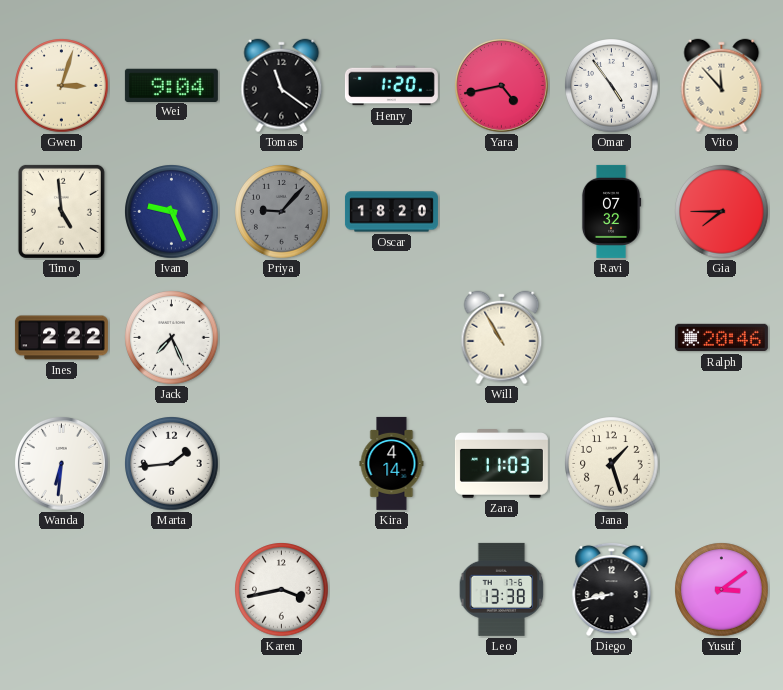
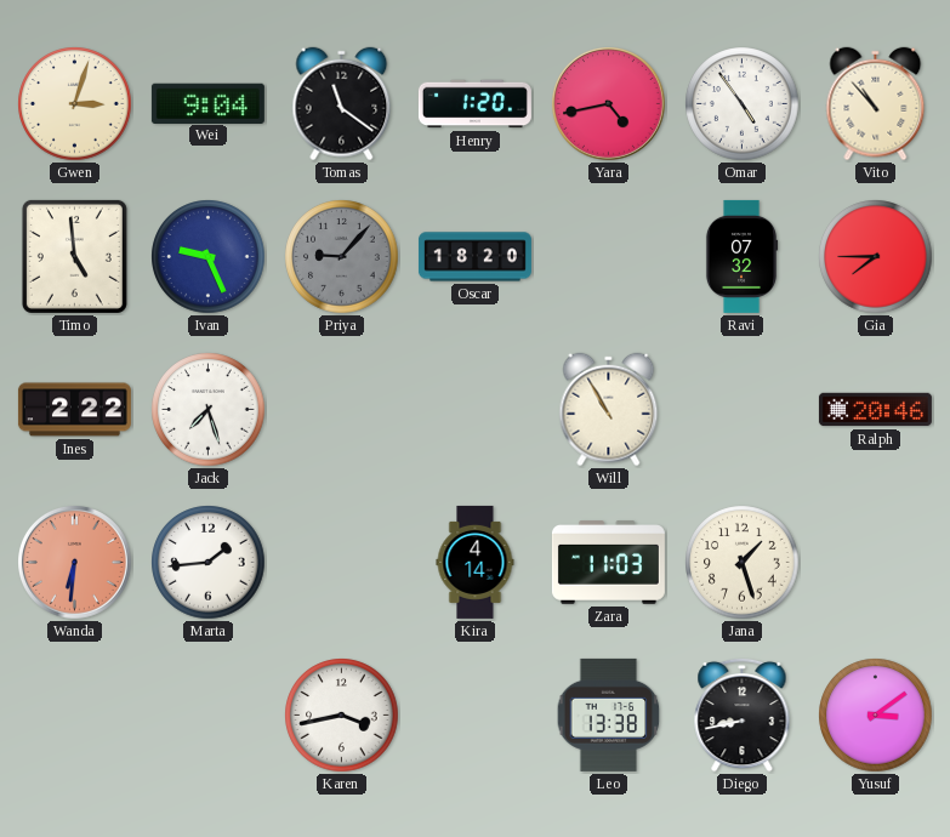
Vito: 11:53 -> 10:53
Jack: 7:26 -> 7:27
Wanda dial: white -> salmon
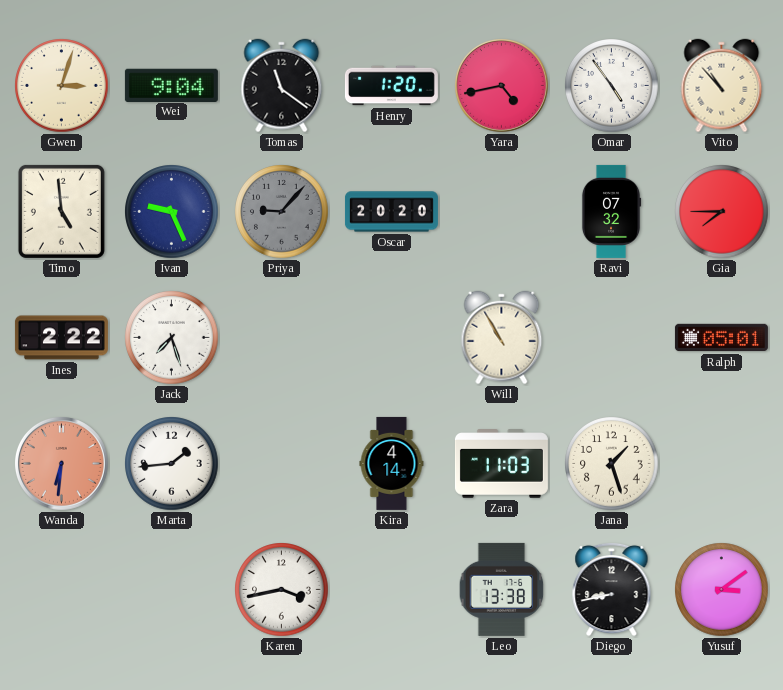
Oscar: 18:20 -> 20:20
Ralph: 20:46 -> 05:01
